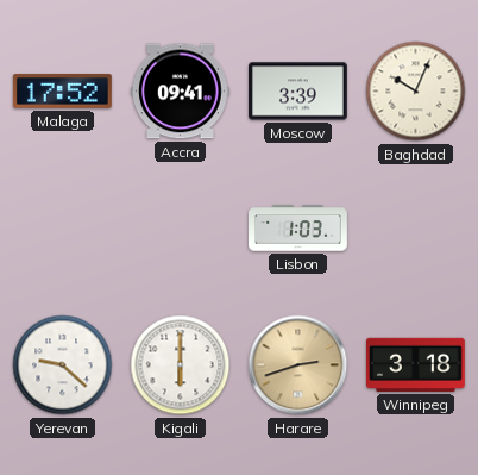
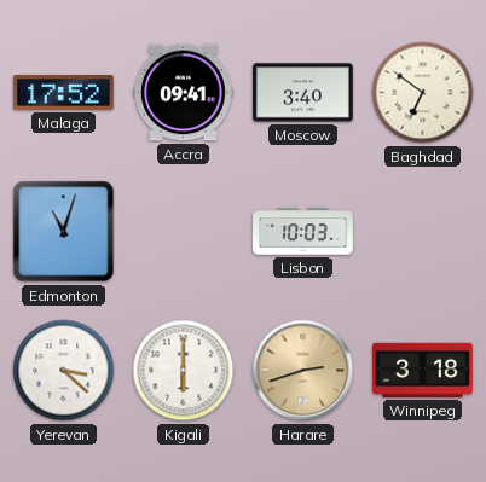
Moscow: 3:39 -> 3:40
Baghdad: 10:04 -> 6:51
Edmonton: none -> 11:03
Lisbon: 1:03 -> 10:03
Yerevan: 9:22 -> 3:22
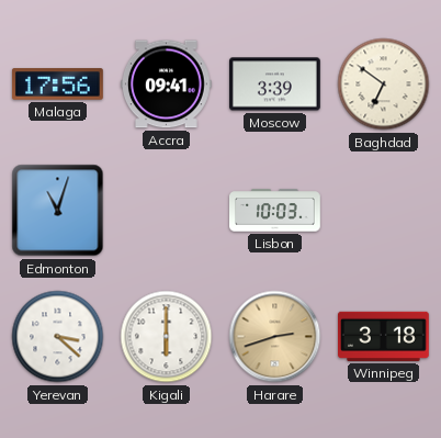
Malaga: 17:52 -> 17:56
Moscow: 3:40 -> 3:39
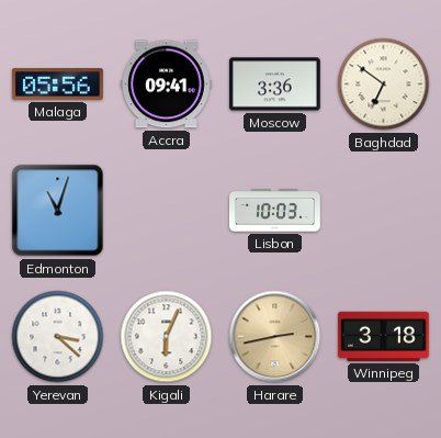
Malaga: 17:56 -> 05:56
Moscow: 3:39 -> 3:36
Kigali: 6:00 -> 6:04
Harare: 2:42 -> 2:43
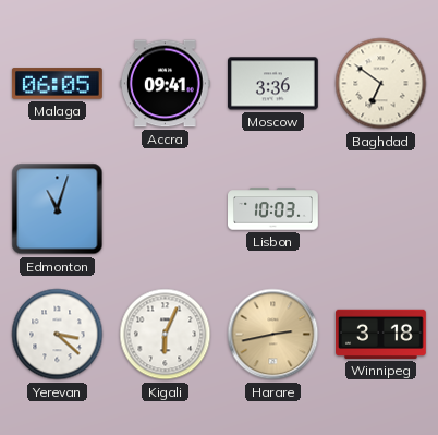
Malaga: 05:56 -> 06:05
